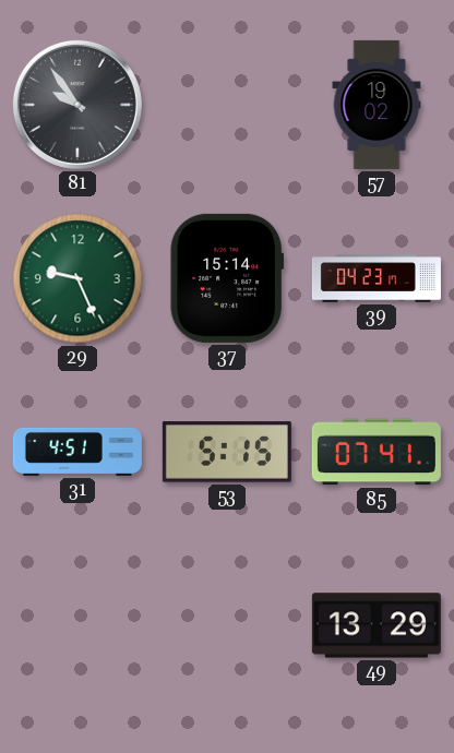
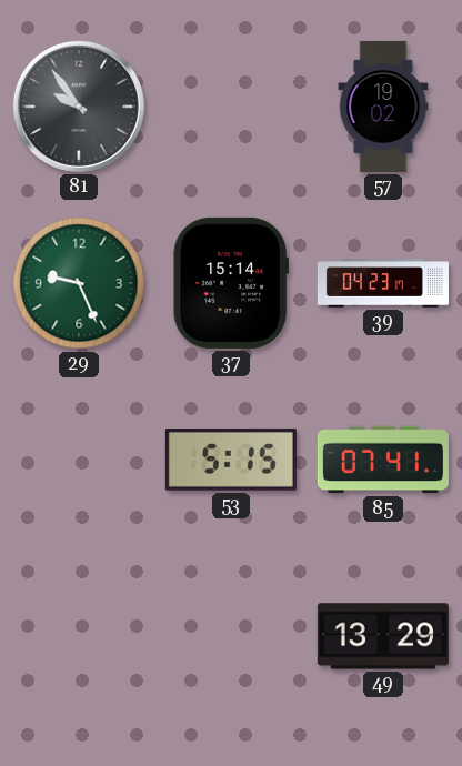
31: 4:51 -> none
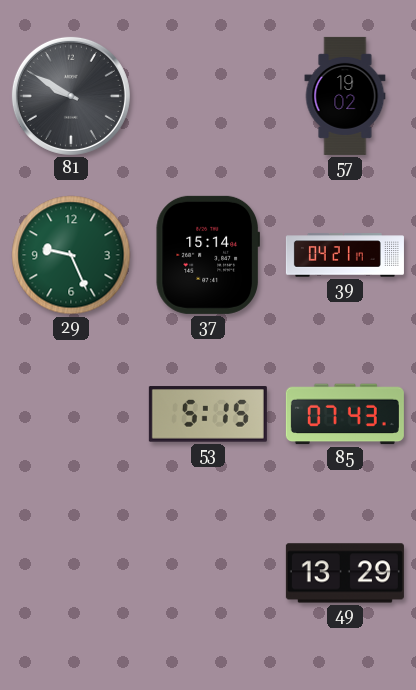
81: 9:54 -> 9:50
39: 04:23 -> 04:21
85: 07:41 -> 07:43
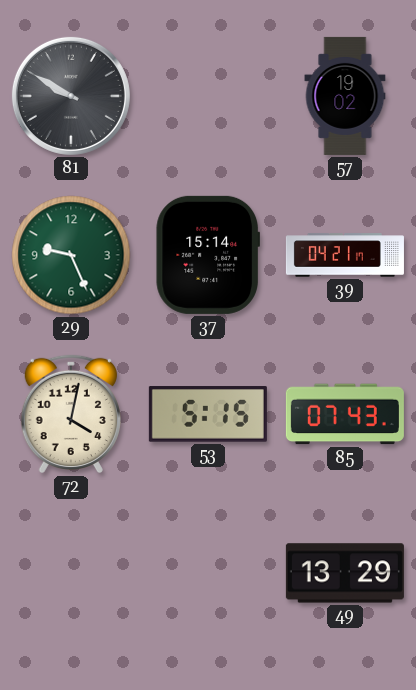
72: none -> 4:02
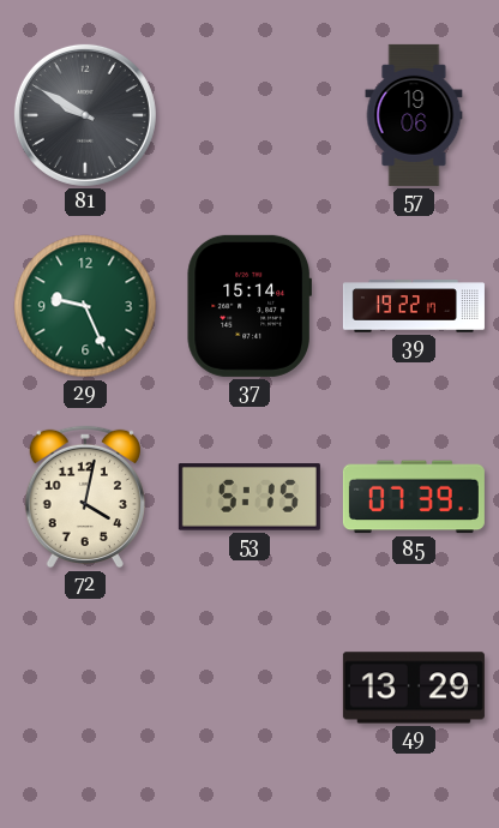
57: 19:02 -> 19:06
39: 04:21 -> 19:22
85: 07:43 -> 07:39
